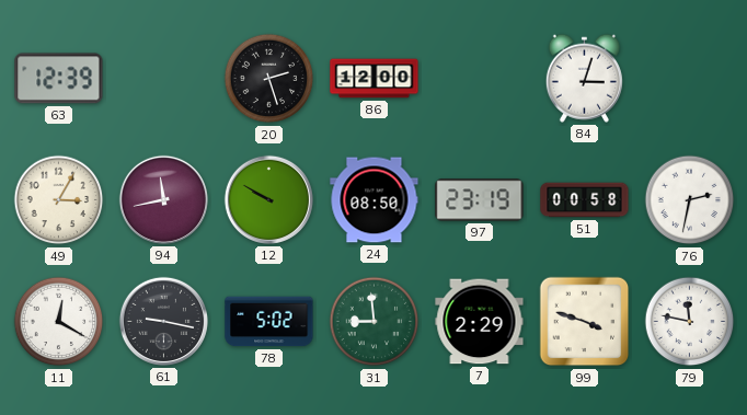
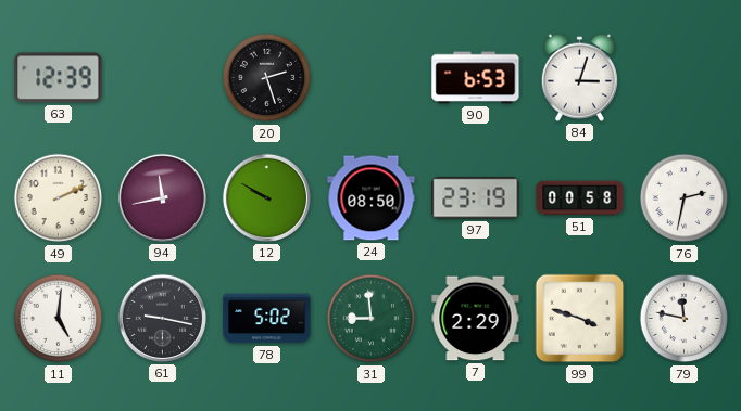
86: 12:00 -> none
90: none -> 6:53
49: 3:05 -> 2:11
11: 12:20 -> 5:01
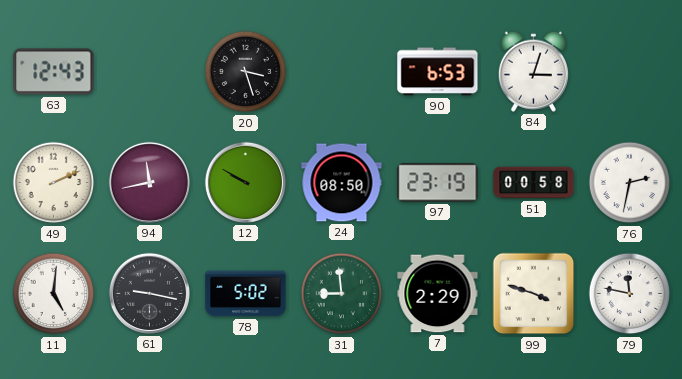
63: 12:39 -> 12:43
20: 2:27 -> 3:27
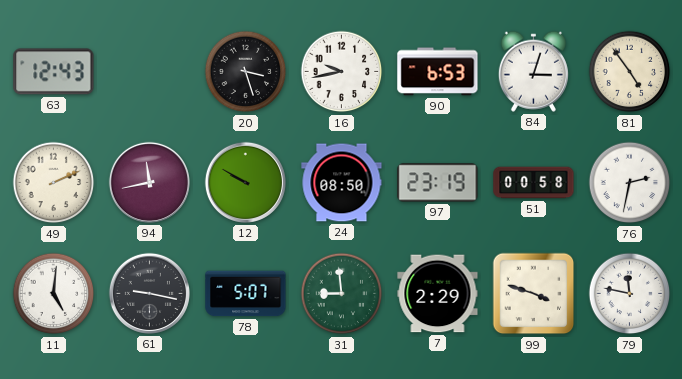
16: none -> 9:43
81: none -> 4:54
78: 5:02 -> 5:07
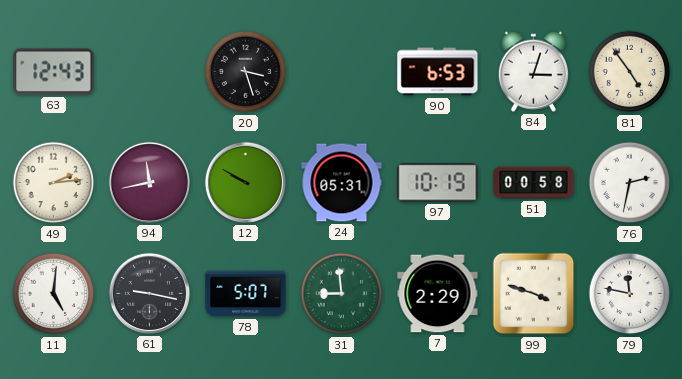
16: 9:43 -> none
49: 2:11 -> 2:14
24: 08:50 -> 05:31
97: 23:19 -> 10:19
